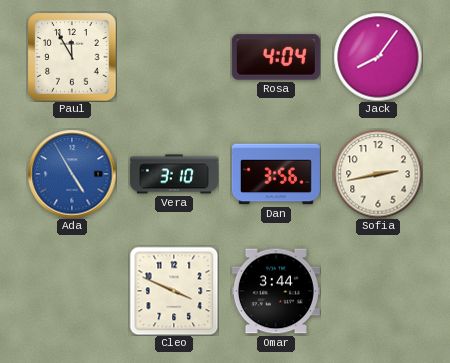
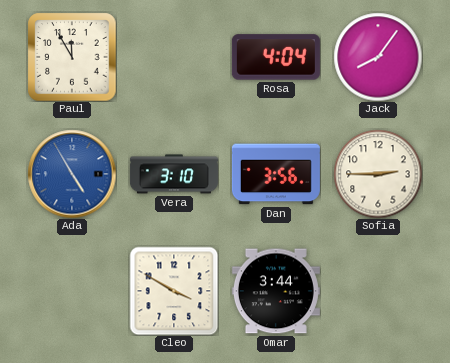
Sofia: 2:43 -> 2:45
Cleo: 3:49 -> 3:50
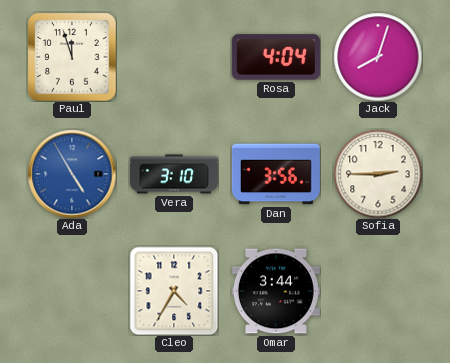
Paul: 11:55 -> 11:57
Jack: 8:06 -> 8:03
Cleo: 3:50 -> 4:35
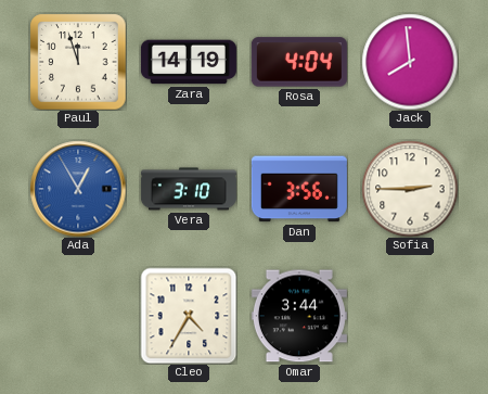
Zara: none -> 14:19
Jack: 8:03 -> 7:59
Ada: 4:55 -> 12:55
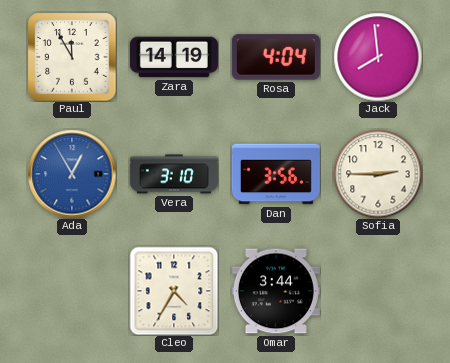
Paul: 11:57 -> 11:55
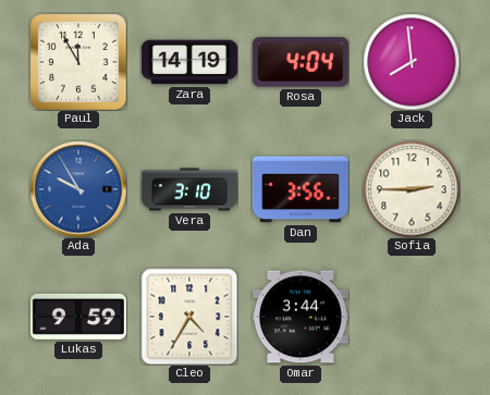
Ada: 12:55 -> 9:55
Lukas: none -> 9:59
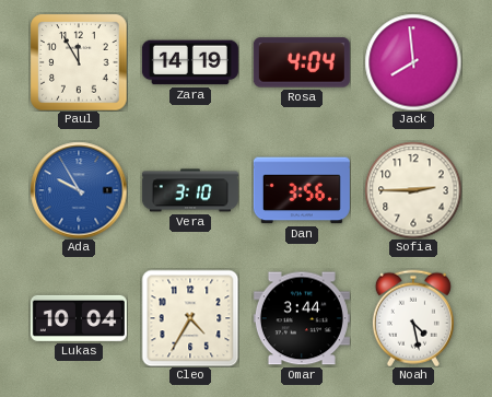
Lukas: 9:59 -> 10:04
Noah: none -> 4:28
